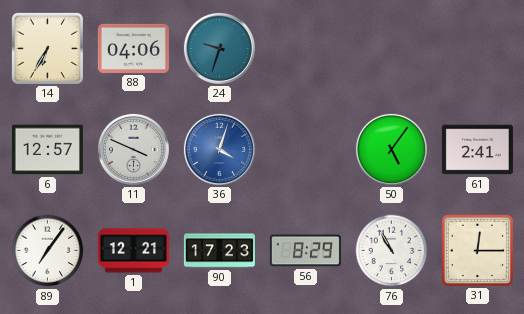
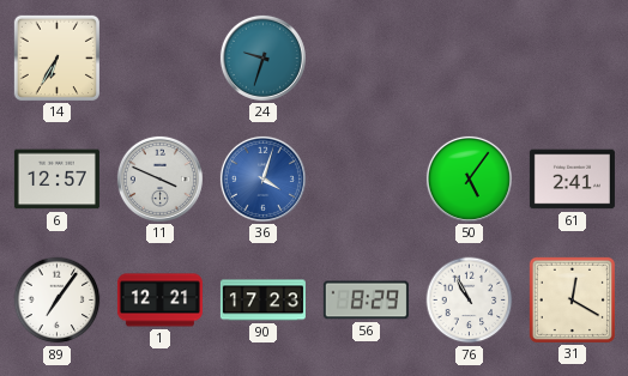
88: 04:06 -> none
31: 12:15 -> 12:20
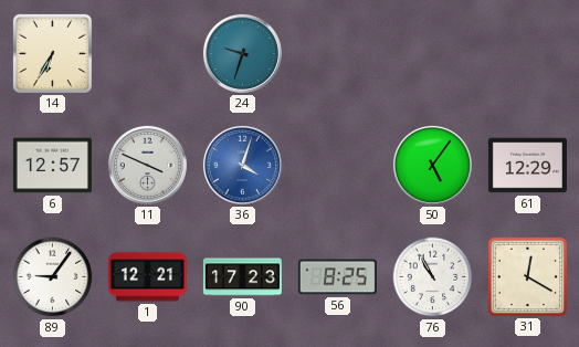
61: 2:41 -> 12:29
89: 7:06 -> 9:06
56: 8:29 -> 8:25
